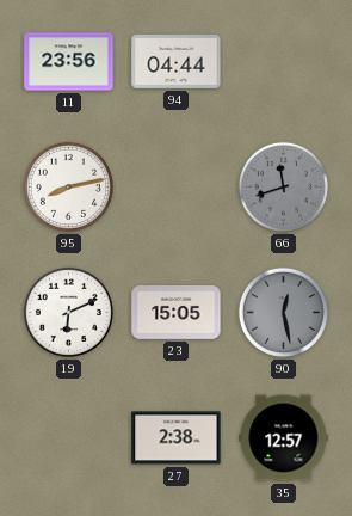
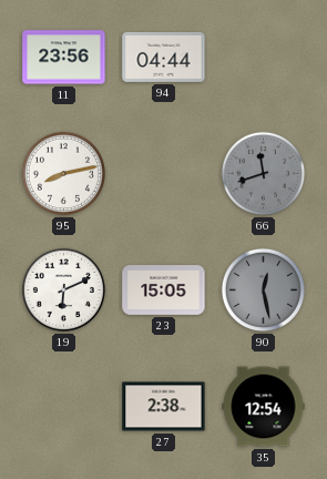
35: 12:57 -> 12:54
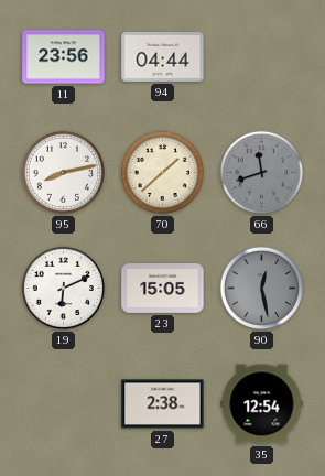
70: none -> 1:38
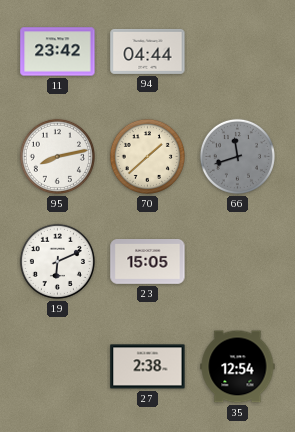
11: 23:56 -> 23:42
90: 12:28 -> none
